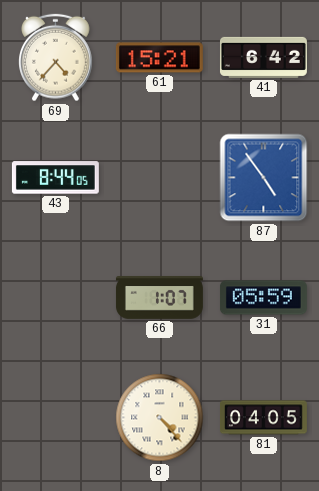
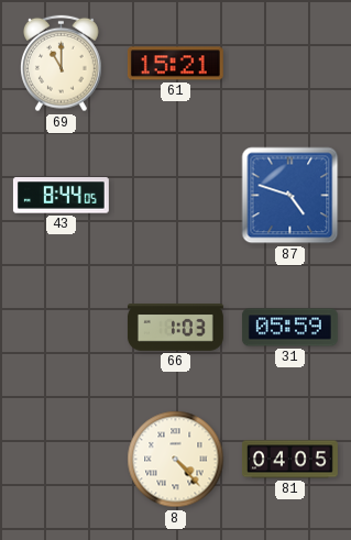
69: 4:37 -> 11:00
41: 6:42 -> none
87: 4:54 -> 4:48
66: 1:07 -> 1:03
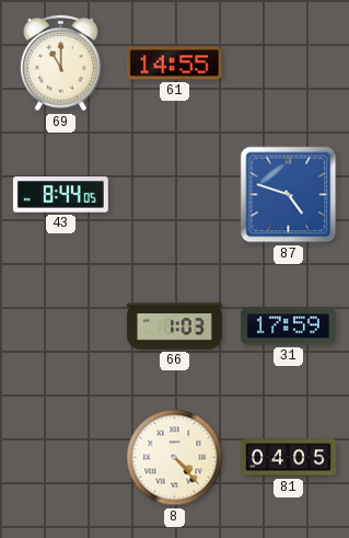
61: 15:21 -> 14:55
31: 05:59 -> 17:59
